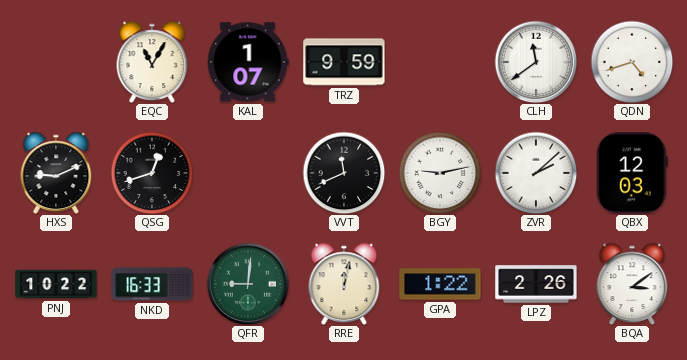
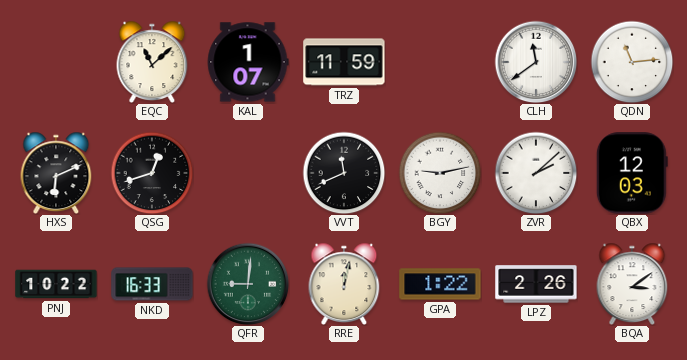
EQC: 11:05 -> 11:08
TRZ: 9:59 -> 11:59
QDN: 4:42 -> 11:14
HXS: 9:11 -> 6:11
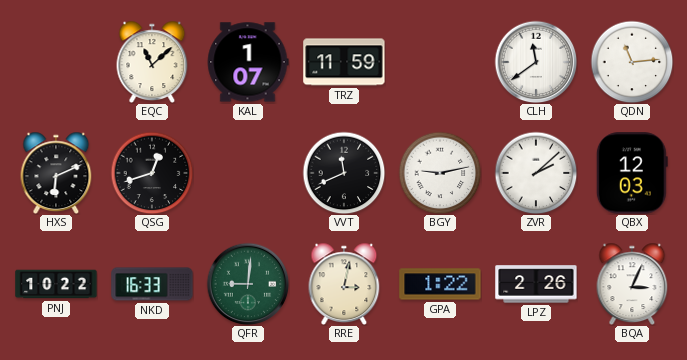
RRE: 12:02 -> 3:02
BQA: 3:09 -> 3:04
